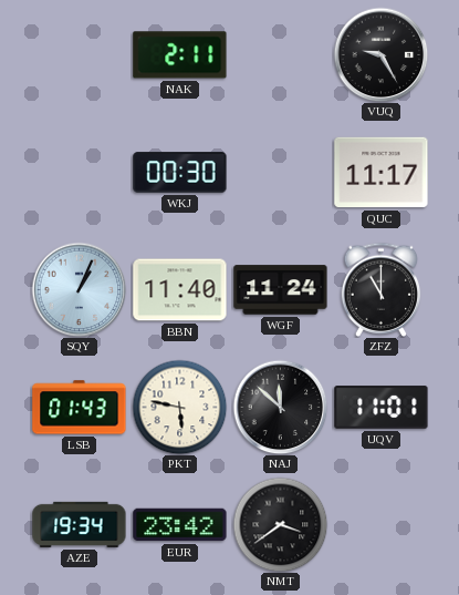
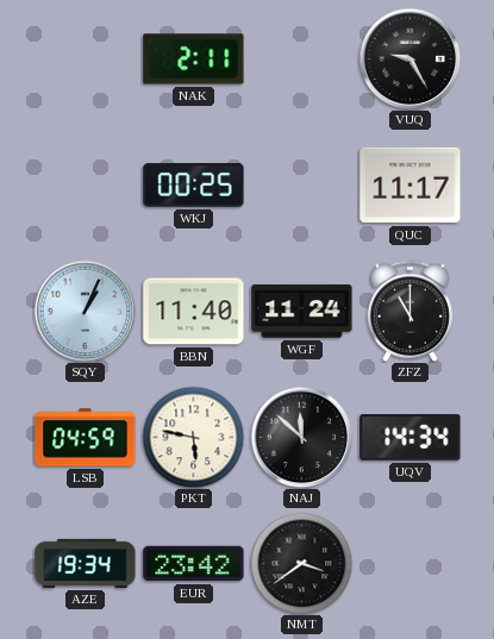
WKJ: 00:30 -> 00:25
LSB: 01:43 -> 04:59
UQV: 11:01 -> 14:34
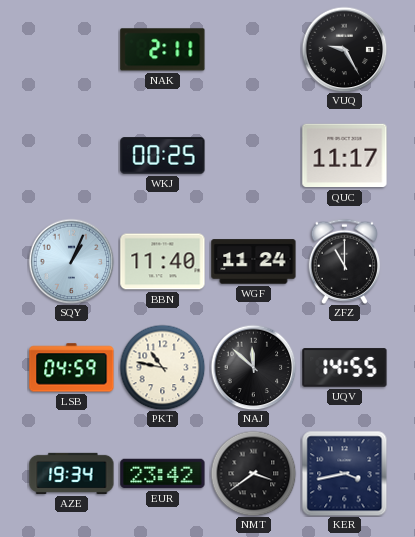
PKT: 5:47 -> 10:47
UQV: 14:34 -> 14:55
KER: none -> 3:43
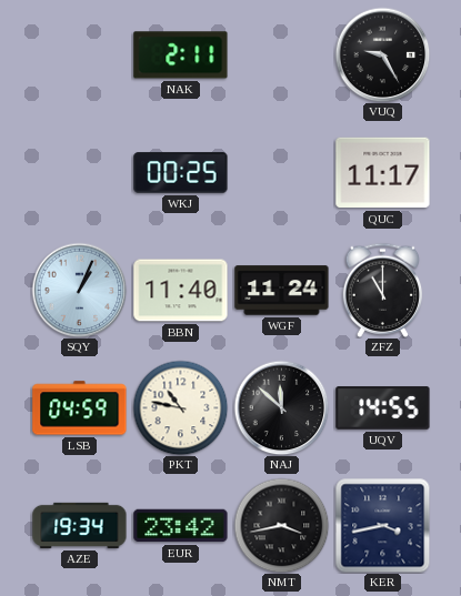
NMT: 3:39 -> 3:43
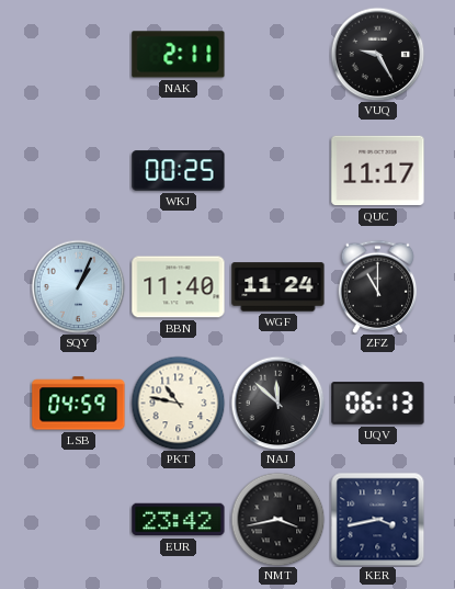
UQV: 14:55 -> 06:13
AZE: 19:34 -> none
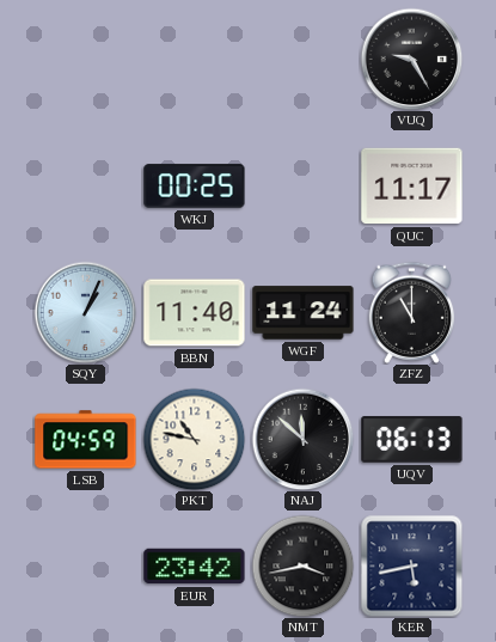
NAK: 2:11 -> none
KER: 3:43 -> 5:43
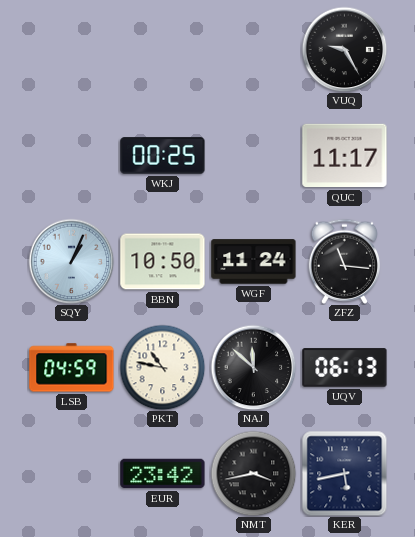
BBN: 11:40 -> 10:50
ZFZ: 11:00 -> 11:16
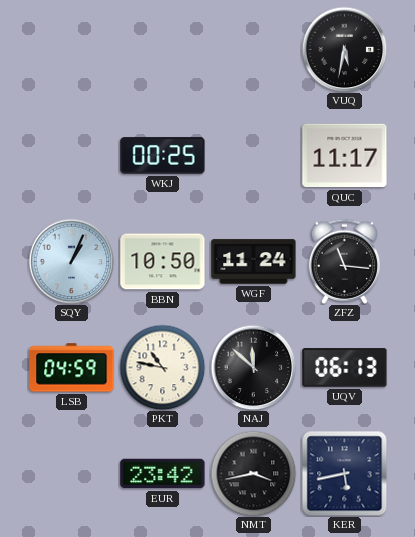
VUQ: 9:25 -> 5:32
